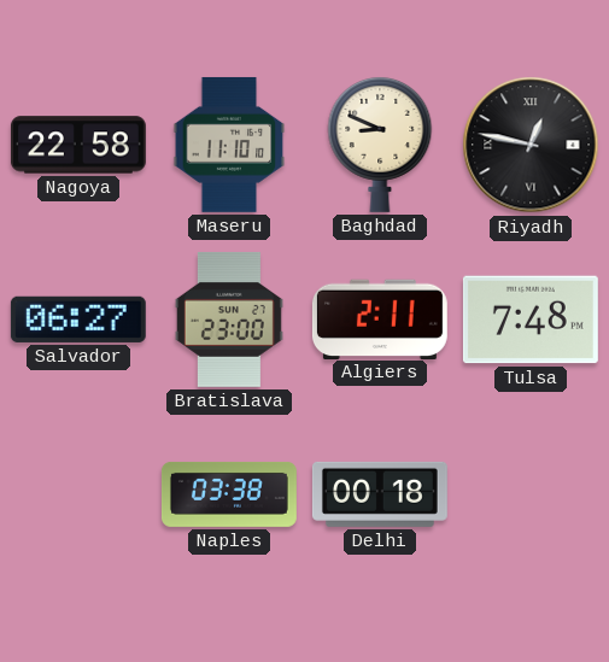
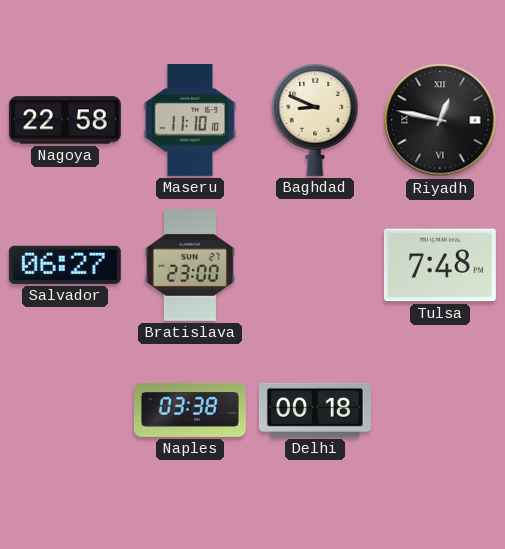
Algiers: 2:11 -> none
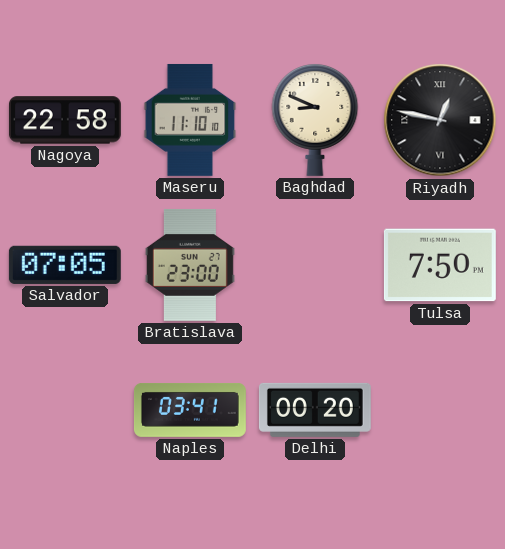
Salvador: 06:27 -> 07:05
Tulsa: 7:48 -> 7:50
Naples: 03:38 -> 03:41
Delhi: 00:18 -> 00:20
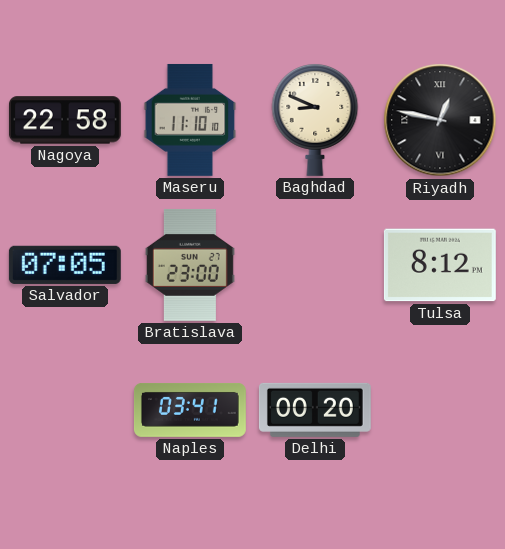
Tulsa: 7:50 -> 8:12
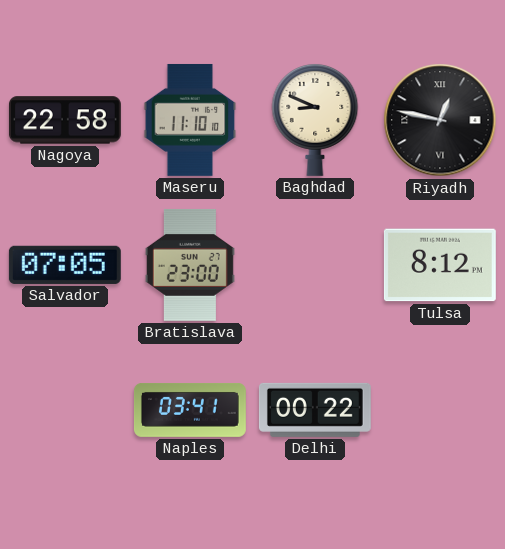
Delhi: 00:20 -> 00:22
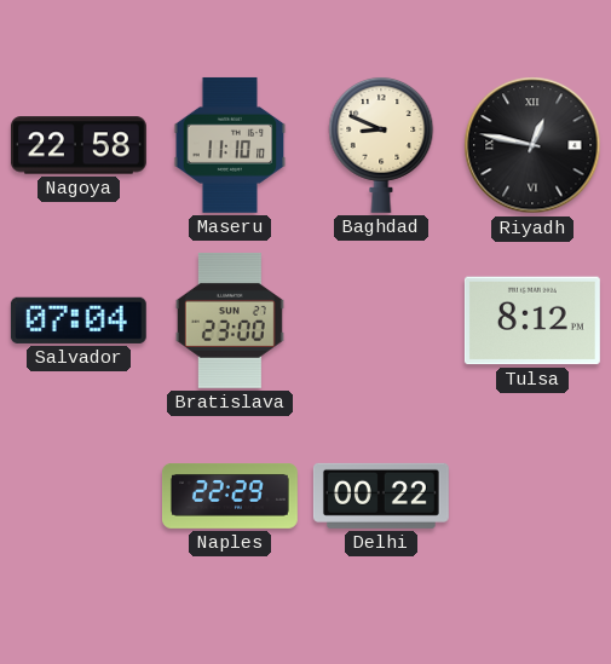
Salvador: 07:05 -> 07:04
Naples: 03:41 -> 22:29
